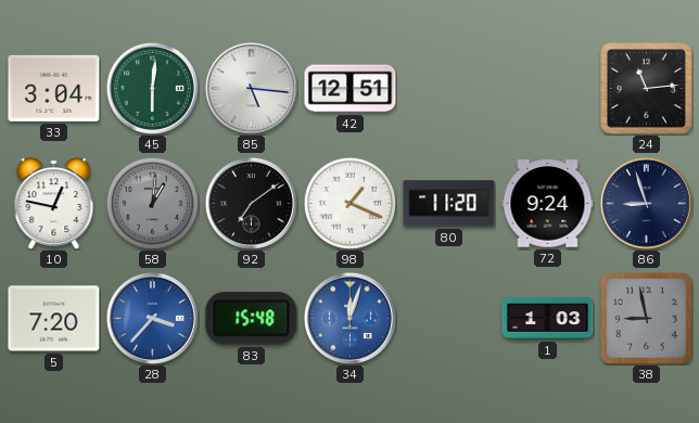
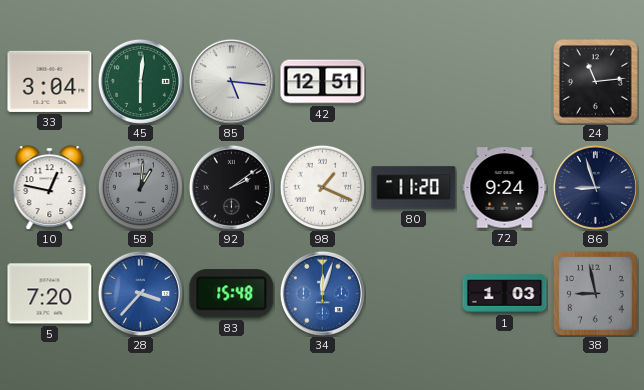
92: 7:09 -> 2:09
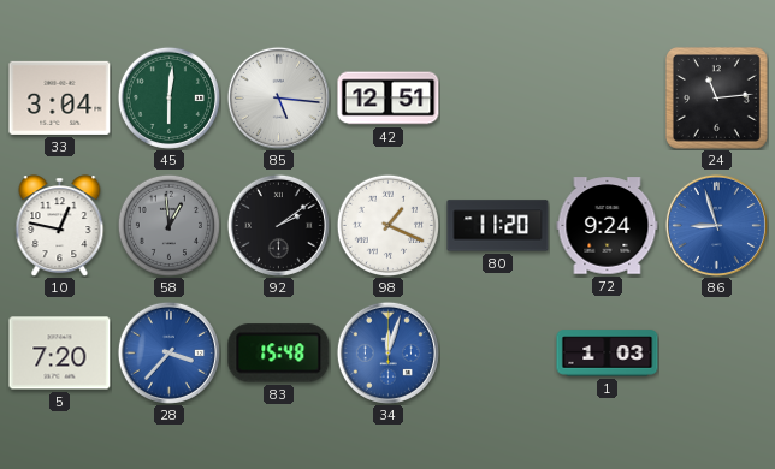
58: 1:01 -> 12:59
86 dial: navy -> blue
38: 8:58 -> none
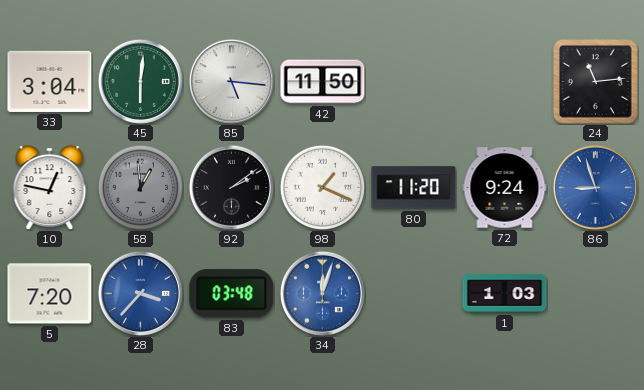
42: 12:51 -> 11:50
83: 15:48 -> 03:48
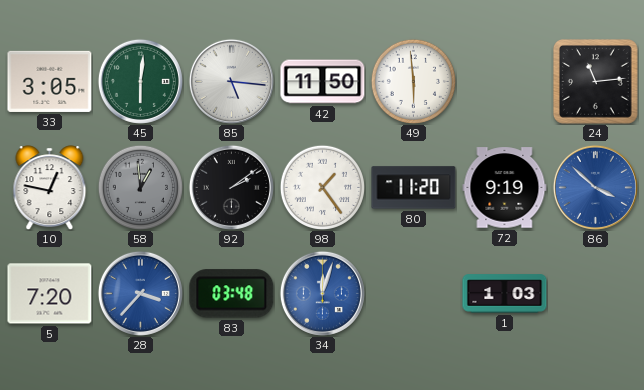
33: 3:04 -> 3:05
49: none -> 5:59
98: 1:19 -> 1:24
72: 9:24 -> 9:19
86: 8:57 -> 3:52
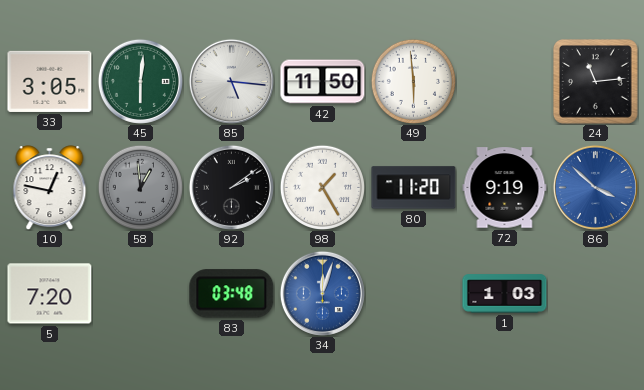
98: 1:24 -> 1:25
28: 3:37 -> none
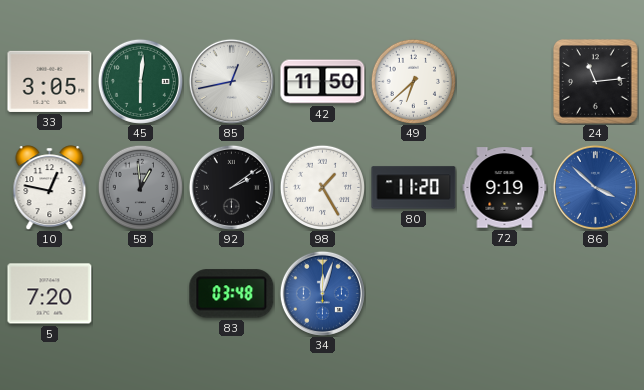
85: 5:16 -> 12:43
49: 5:59 -> 6:38
1: 1:03 -> none
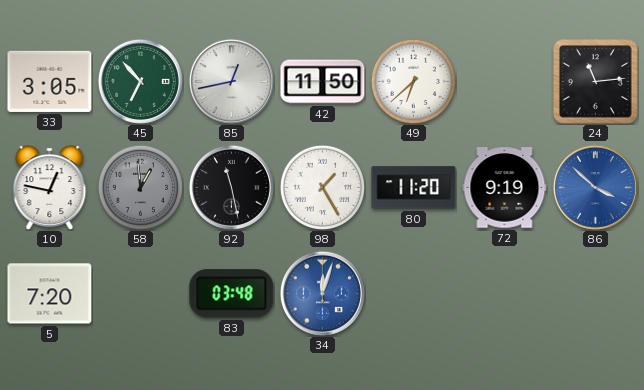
45: 6:01 -> 6:53
92: 2:09 -> 11:28
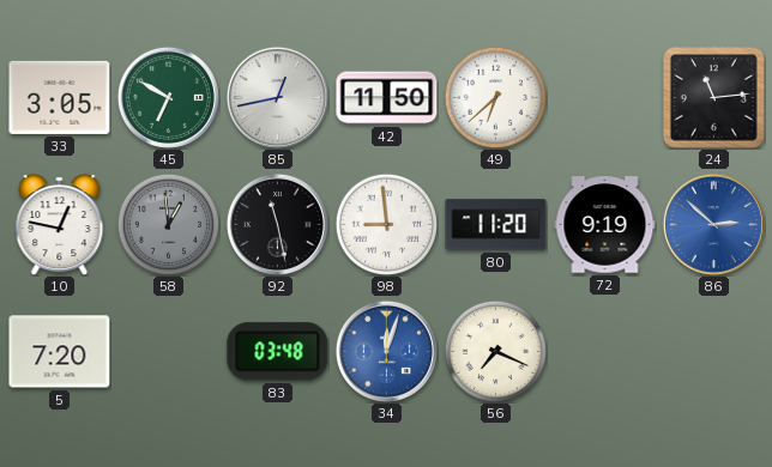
45: 6:53 -> 6:50
98: 1:25 -> 8:59
86: 3:52 -> 2:52
56: none -> 7:19
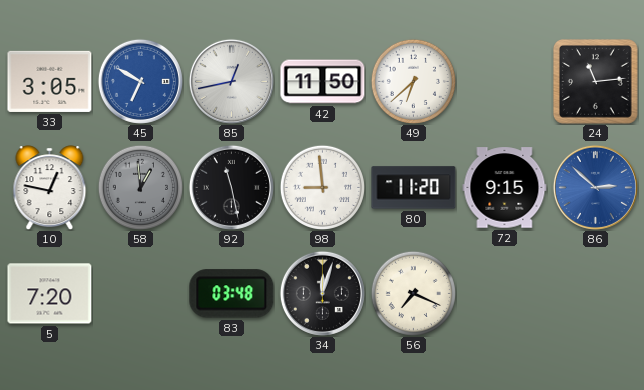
45 dial: green -> blue
72: 9:19 -> 9:15
34 dial: blue -> black
